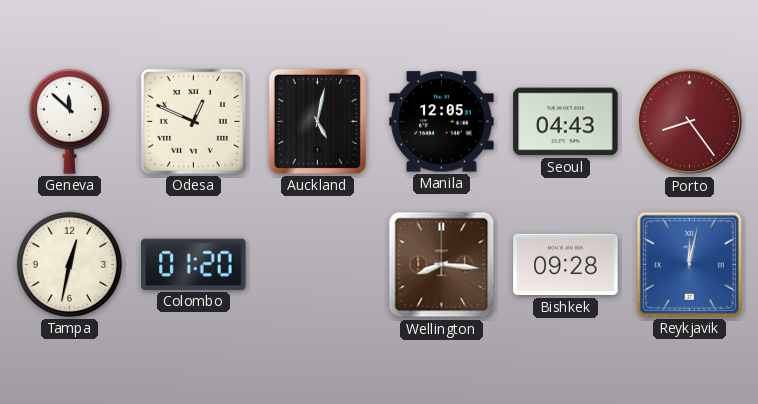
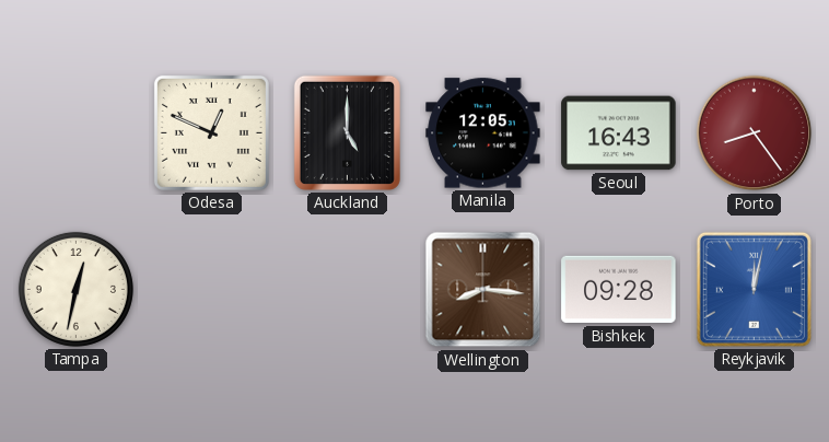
Geneva: 11:52 -> none
Auckland: 5:02 -> 5:00
Seoul: 04:43 -> 16:43
Colombo: 01:20 -> none
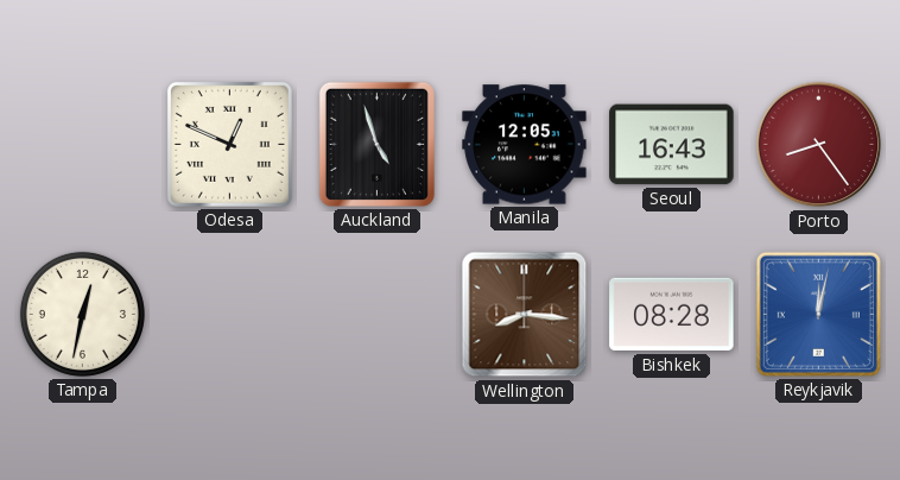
Auckland: 5:00 -> 4:57
Bishkek: 09:28 -> 08:28
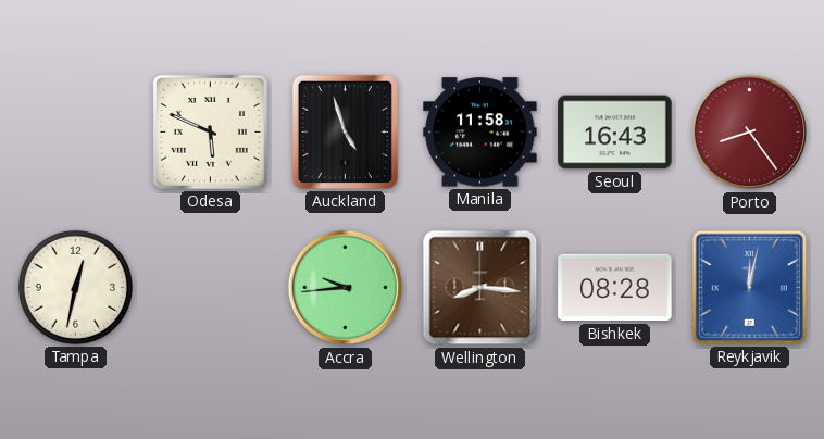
Odesa: 12:49 -> 5:49
Manila: 12:05 -> 11:58
Accra: none -> 9:44
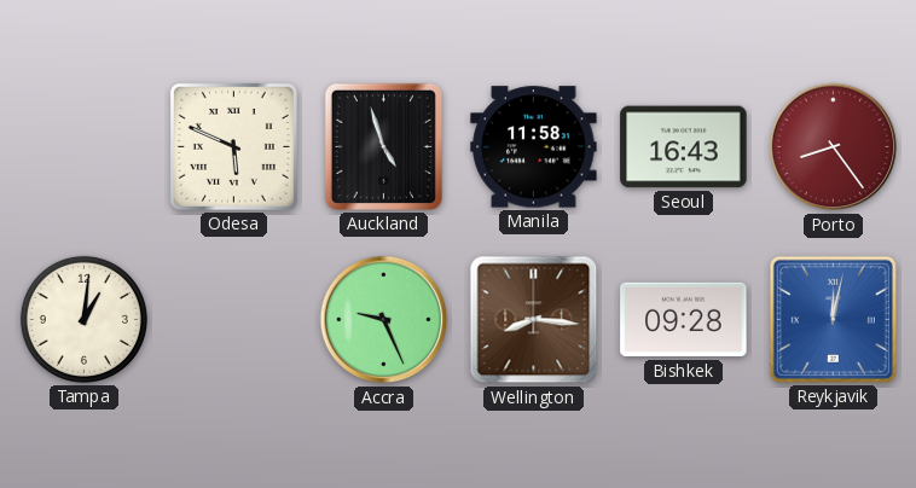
Tampa: 12:32 -> 1:01
Accra: 9:44 -> 9:26
Bishkek: 08:28 -> 09:28
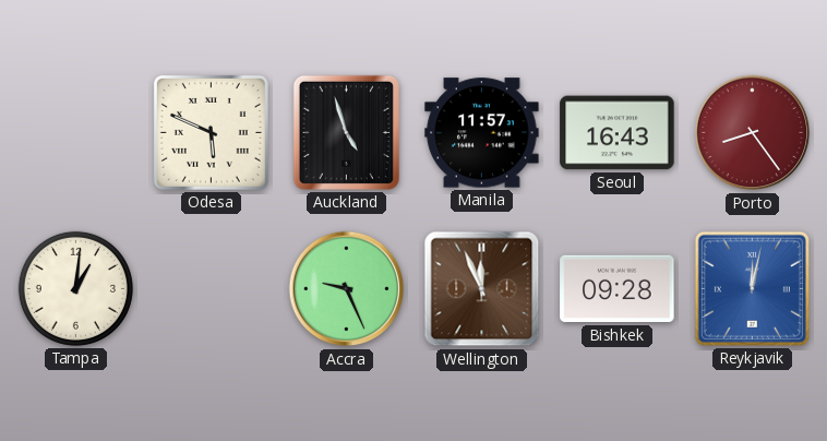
Manila: 11:58 -> 11:57
Wellington: 8:16 -> 11:56
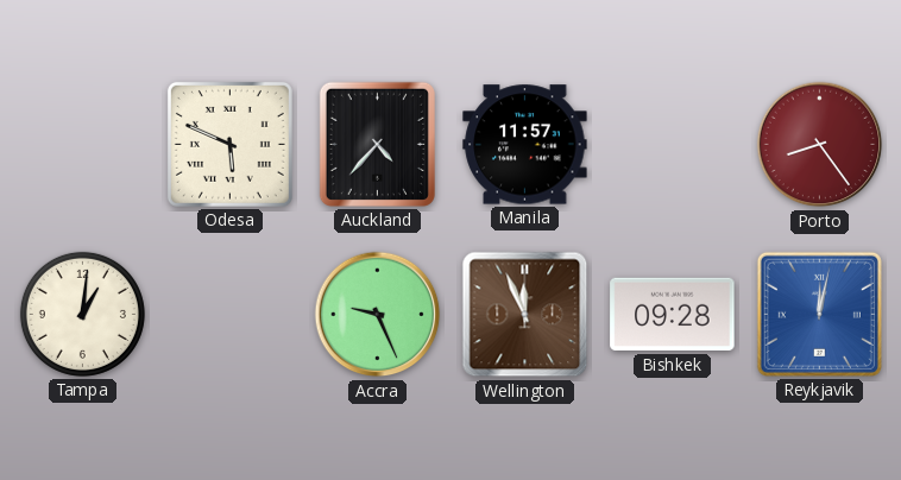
Auckland: 4:57 -> 4:37
Seoul: 16:43 -> none
